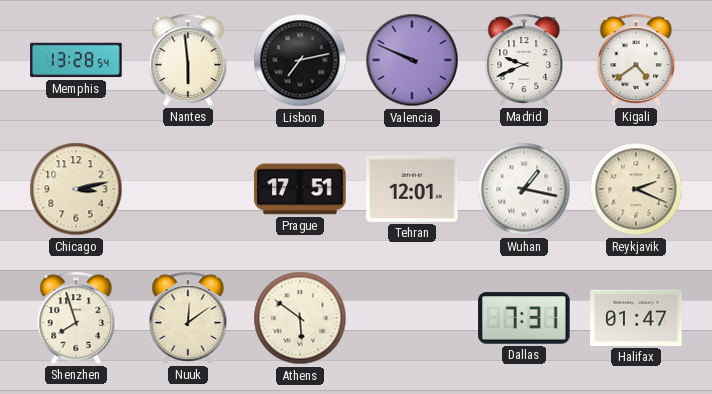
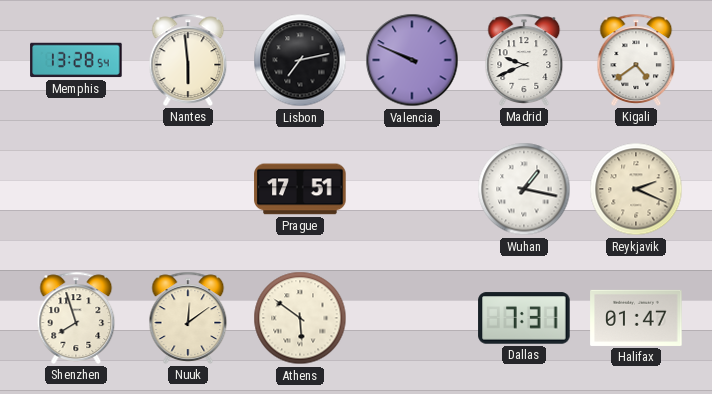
Chicago: 3:13 -> none
Tehran: 12:01 -> none
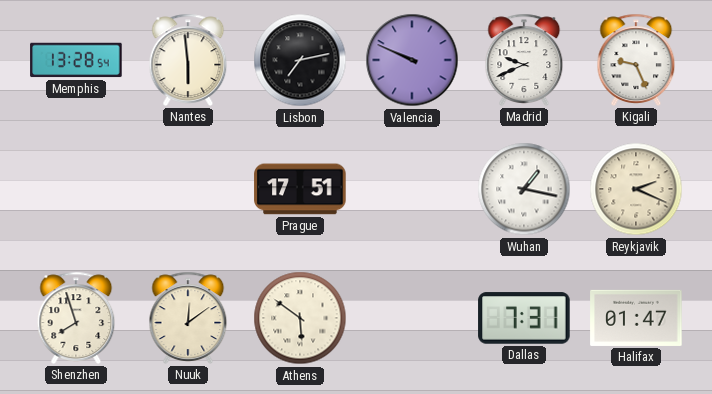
Kigali: 4:39 -> 9:26
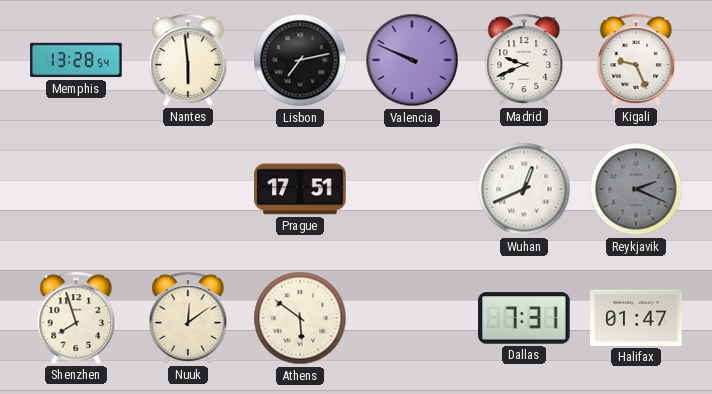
Wuhan: 1:17 -> 12:41
Reykjavik dial: cream -> grey
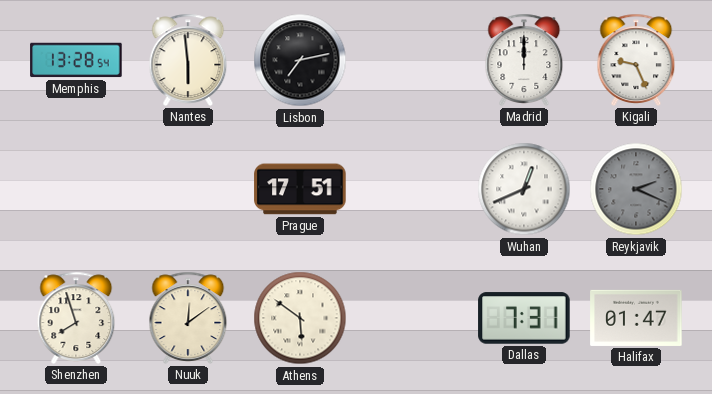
Valencia: 9:49 -> none
Madrid: 9:41 -> 12:00
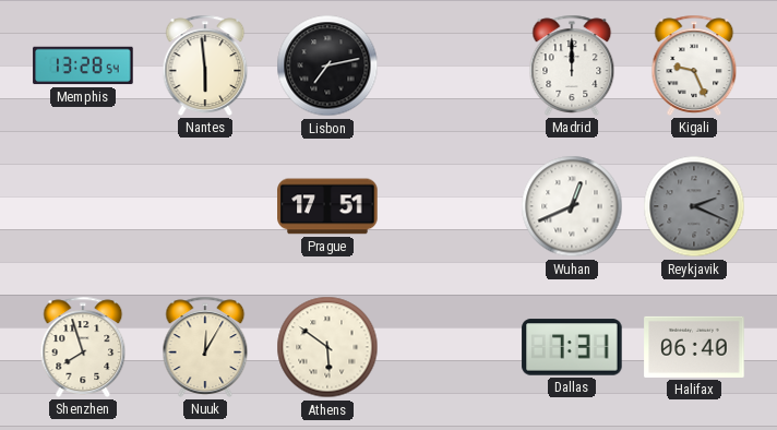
Nuuk: 12:09 -> 12:05
Halifax: 01:47 -> 06:40
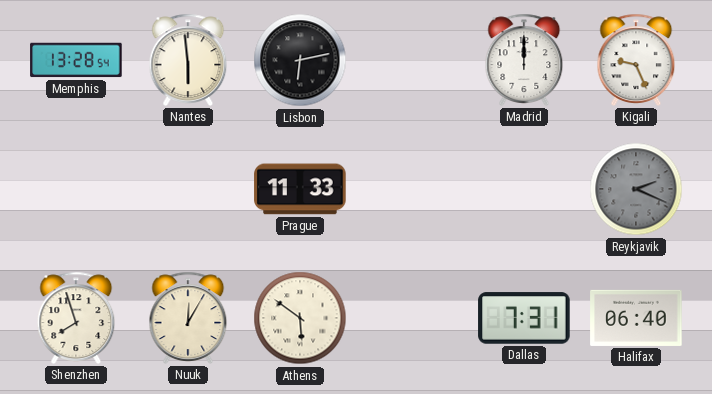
Lisbon: 7:13 -> 6:13
Prague: 17:51 -> 11:33
Wuhan: 12:41 -> none
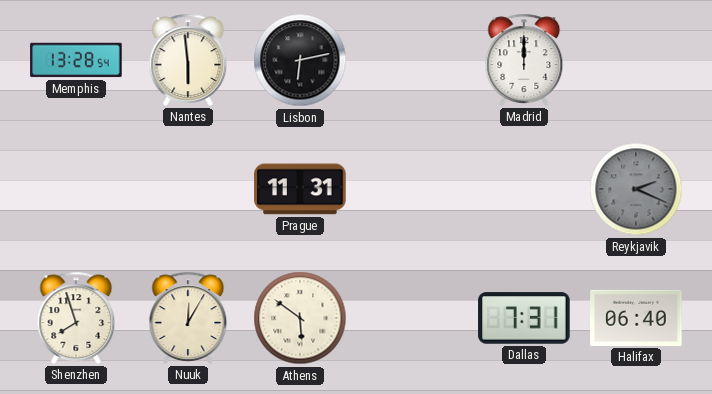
Kigali: 9:26 -> none
Prague: 11:33 -> 11:31
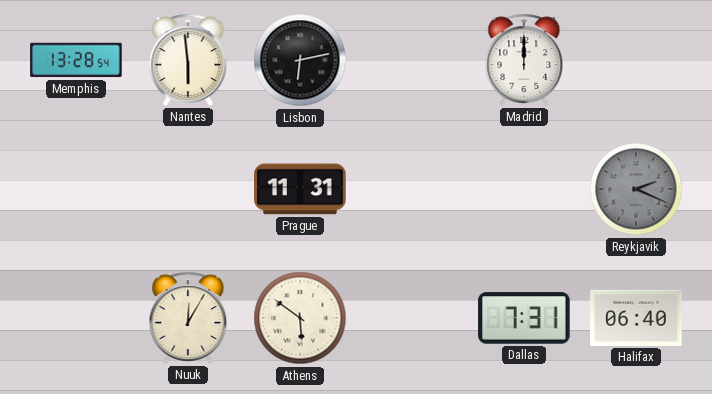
Shenzhen: 7:57 -> none
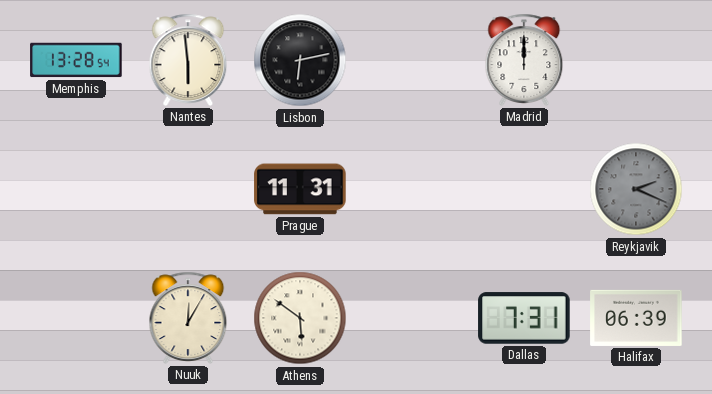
Halifax: 06:40 -> 06:39
